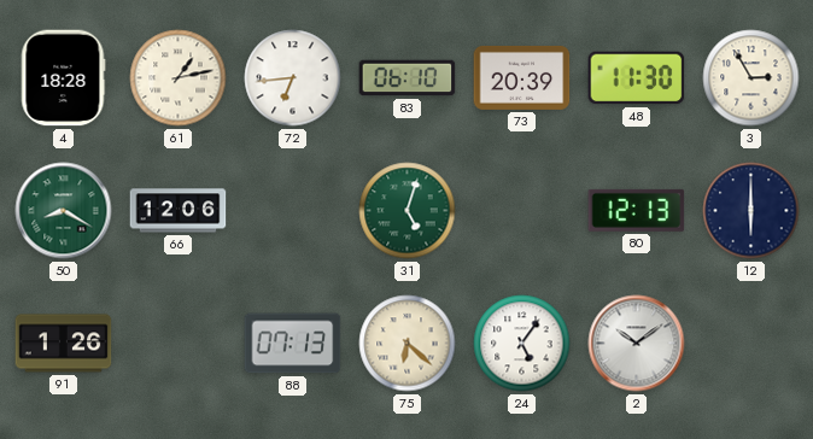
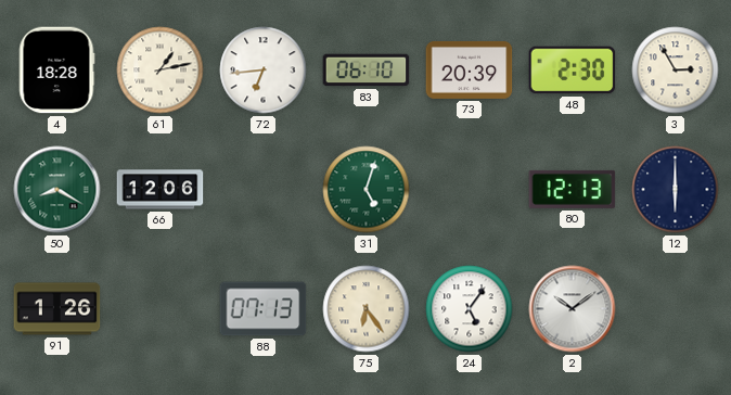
48: 11:30 -> 2:30
75: 6:22 -> 6:24
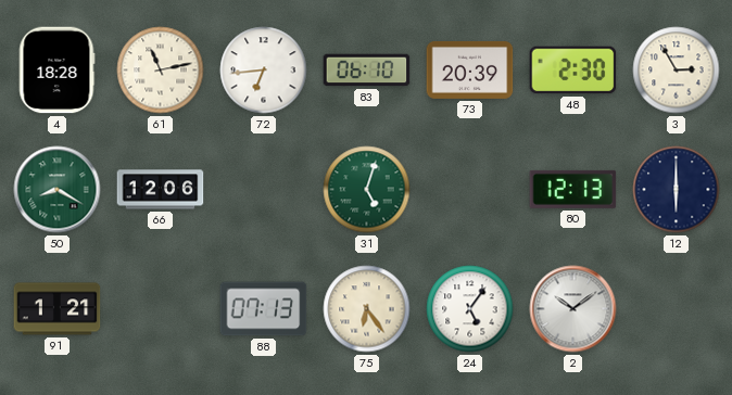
61: 1:13 -> 11:13
91: 1:26 -> 1:21
